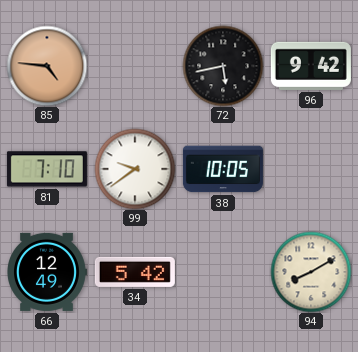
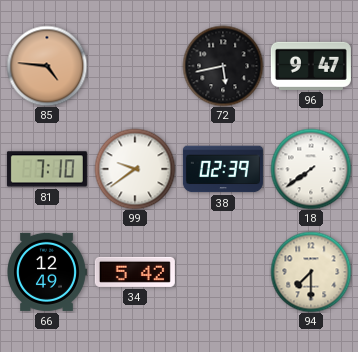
96: 9:42 -> 9:47
38: 10:05 -> 02:39
18: none -> 7:39
94: 8:10 -> 7:30
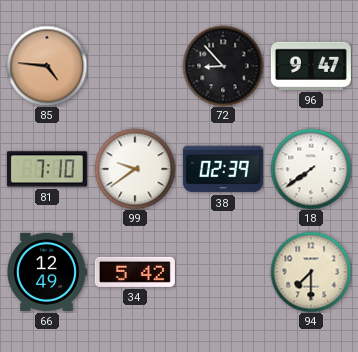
72: 5:43 -> 8:53
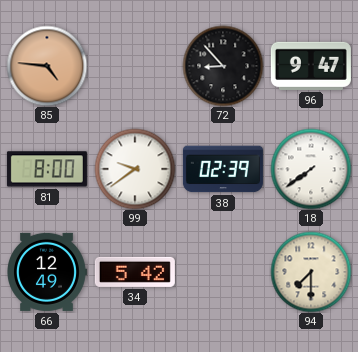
81: 7:10 -> 8:00
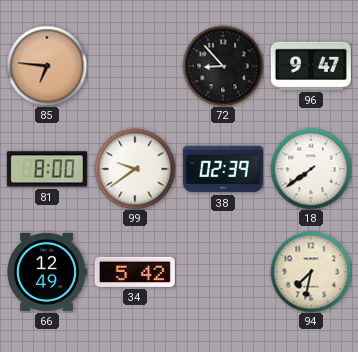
85: 4:46 -> 6:46
94: 7:30 -> 7:32
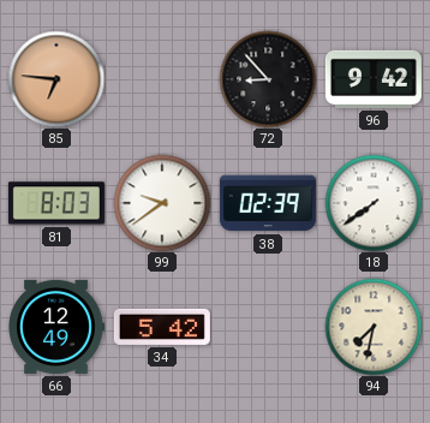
96: 9:47 -> 9:42
81: 8:00 -> 8:03
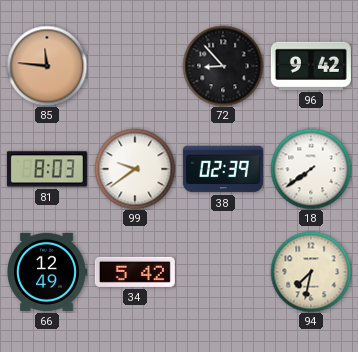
85: 6:46 -> 11:46
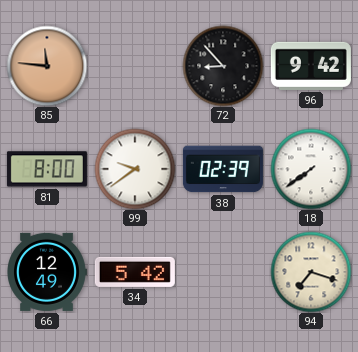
81: 8:03 -> 8:00
94: 7:32 -> 7:18
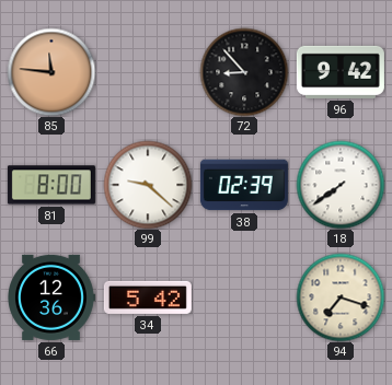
99: 9:39 -> 9:22
66: 12:49 -> 12:36
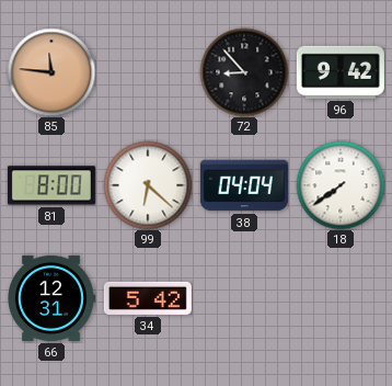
99: 9:22 -> 6:22
38: 02:39 -> 04:04
66: 12:36 -> 12:31
94: 7:18 -> none
